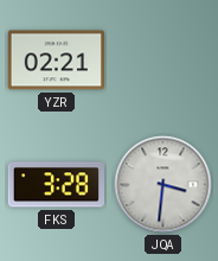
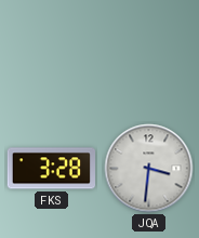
YZR: 02:21 -> none
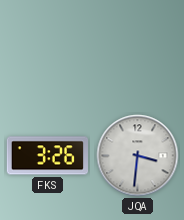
FKS: 3:28 -> 3:26
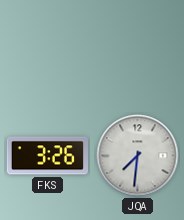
JQA: 3:31 -> 7:31
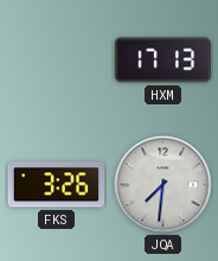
HXM: none -> 17:13
